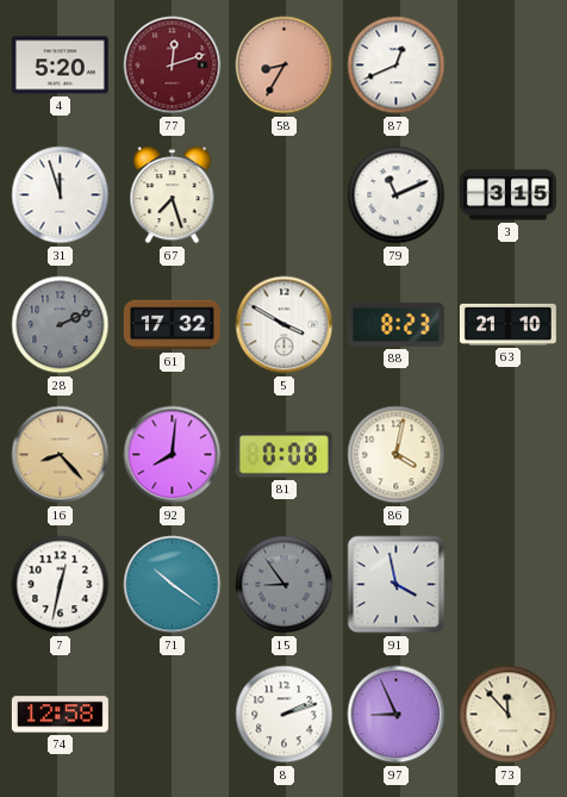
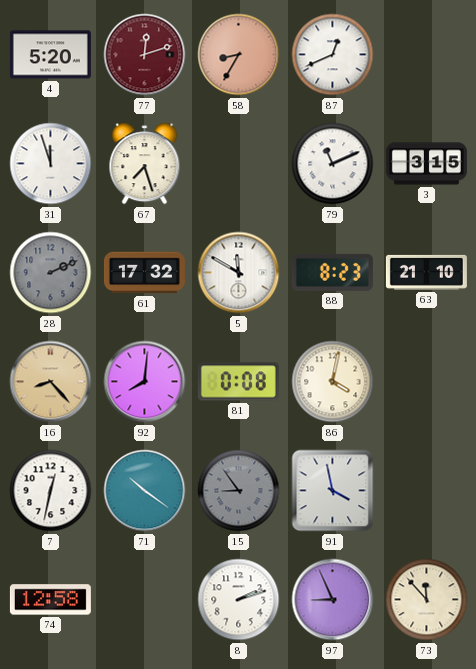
5: 3:50 -> 11:50
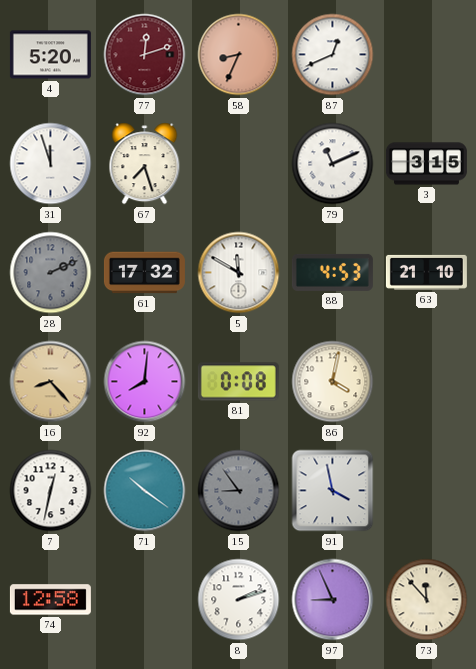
58: 8:35 -> 8:34
88: 8:23 -> 4:53
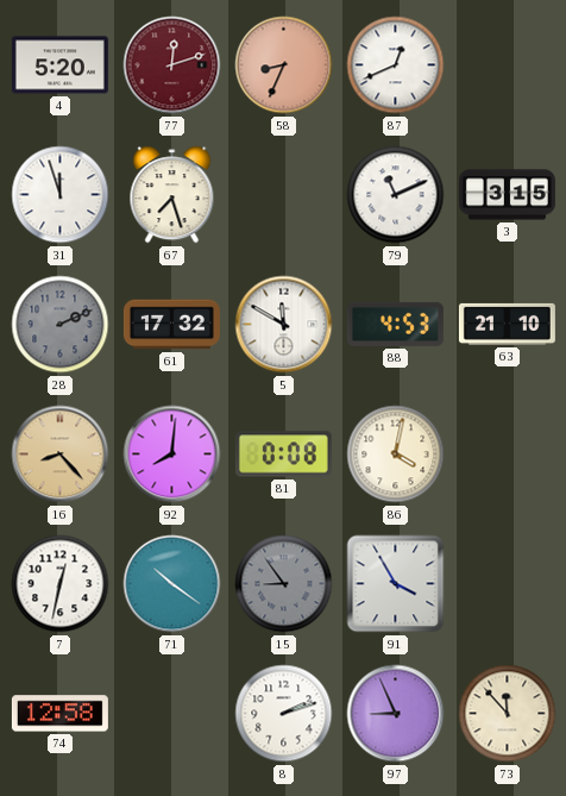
91: 3:58 -> 3:55
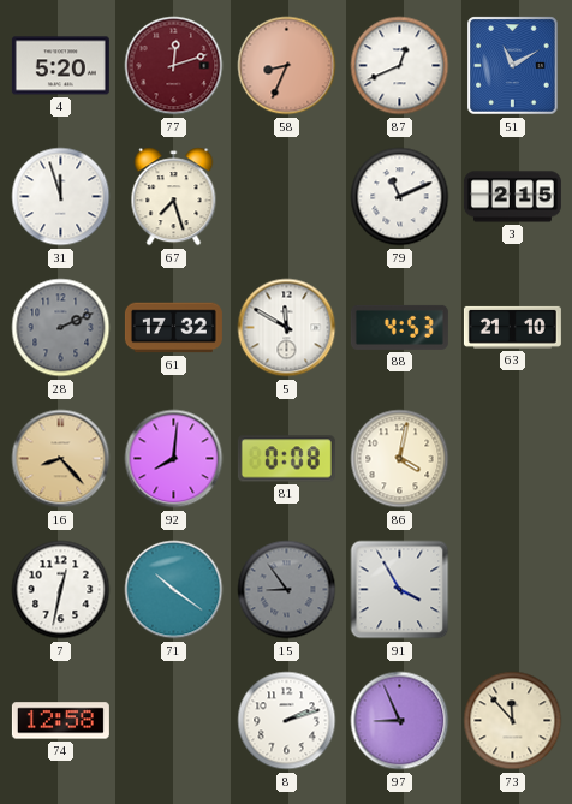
51: none -> 11:10
3: 3:15 -> 2:15
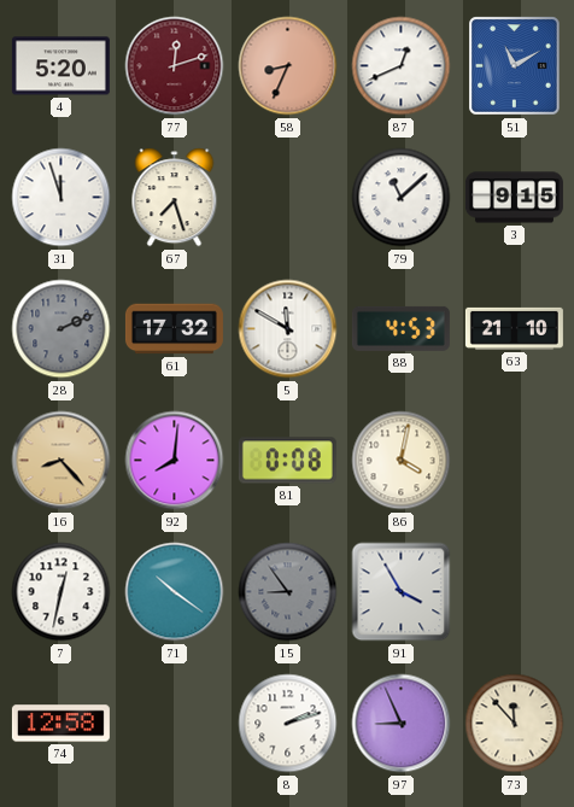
79: 11:11 -> 11:08
3: 2:15 -> 9:15
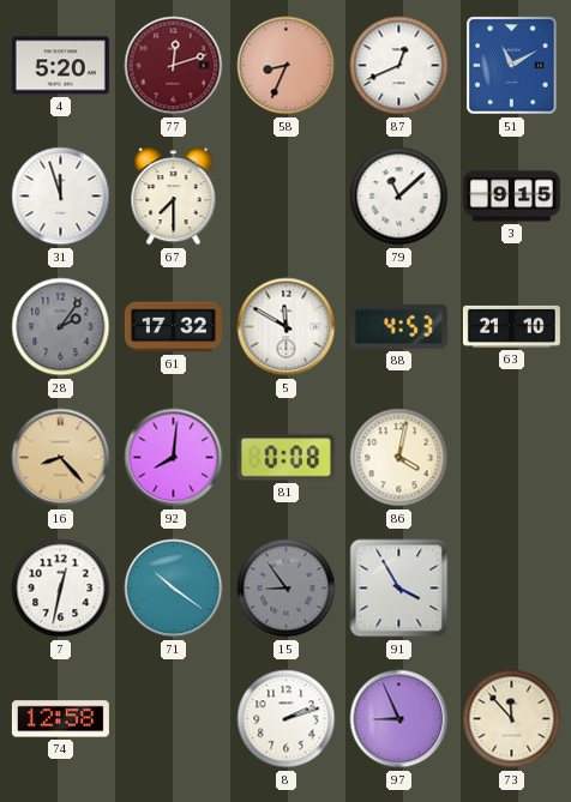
67: 7:27 -> 7:30
28: 2:11 -> 2:06
